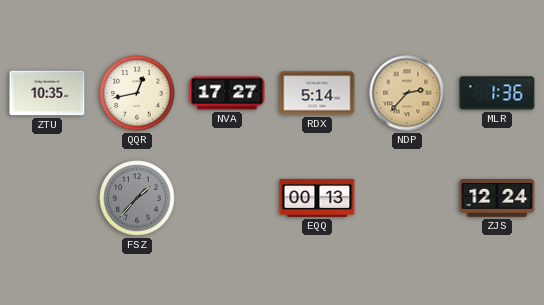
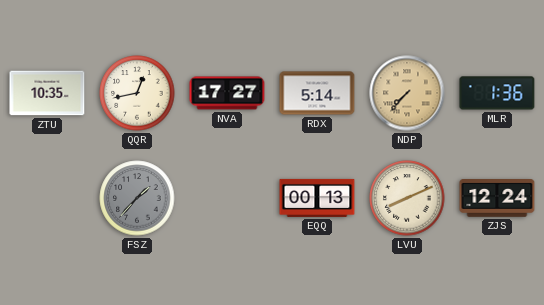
NDP: 2:37 -> 7:37
LVU: none -> 8:11
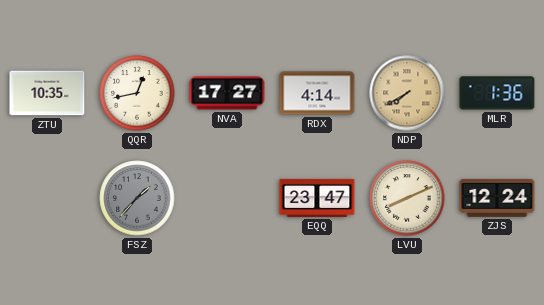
RDX: 5:14 -> 4:14
NDP: 7:37 -> 7:40
EQQ: 00:13 -> 23:47
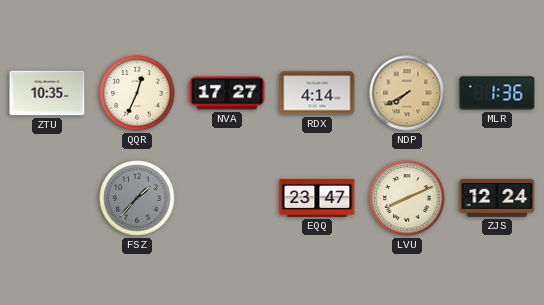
QQR: 12:43 -> 12:34
